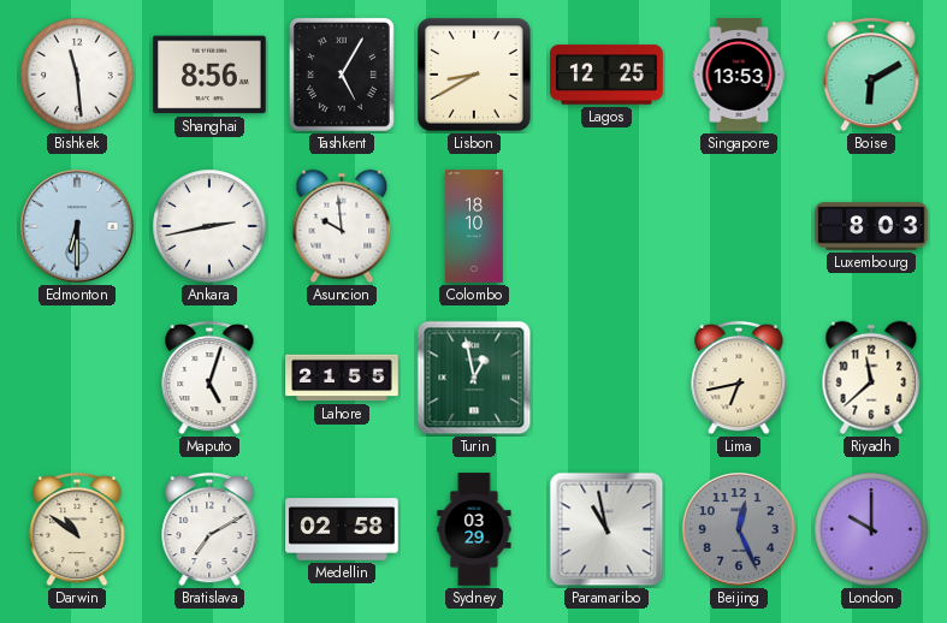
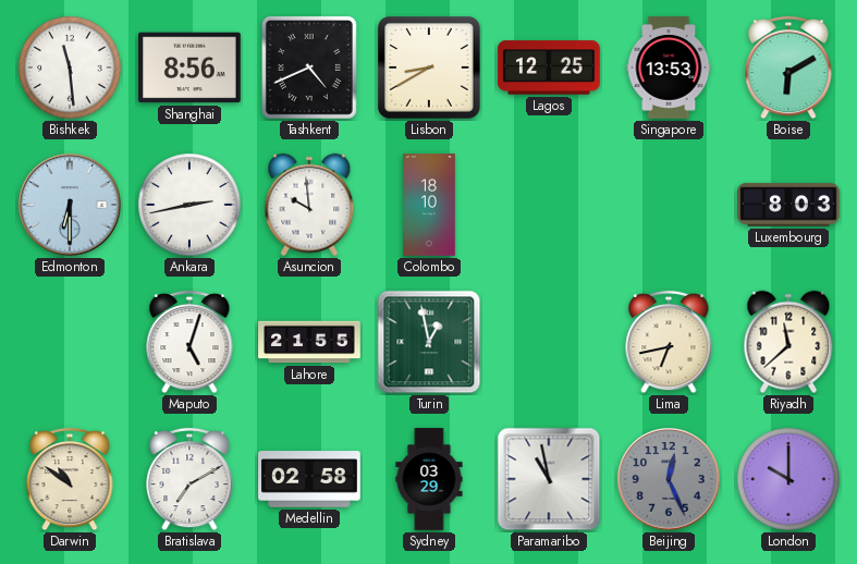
Tashkent: 5:05 -> 4:41
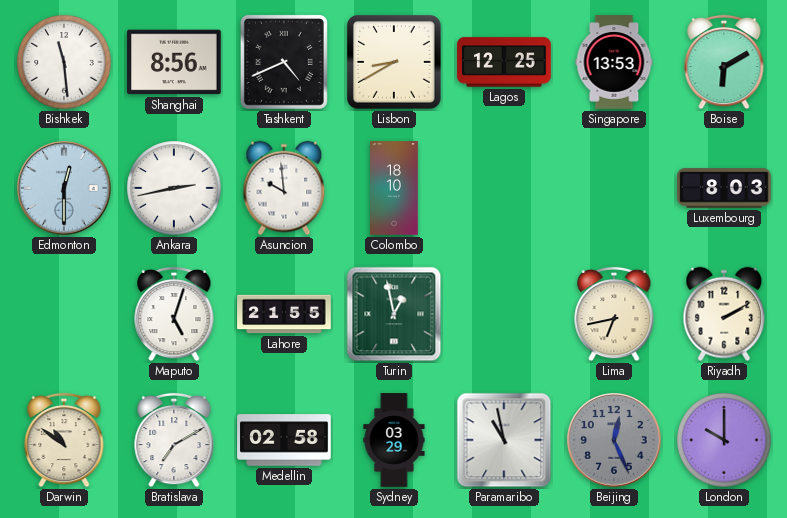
Edmonton: 6:30 -> 12:30
Riyadh: 11:38 -> 2:10
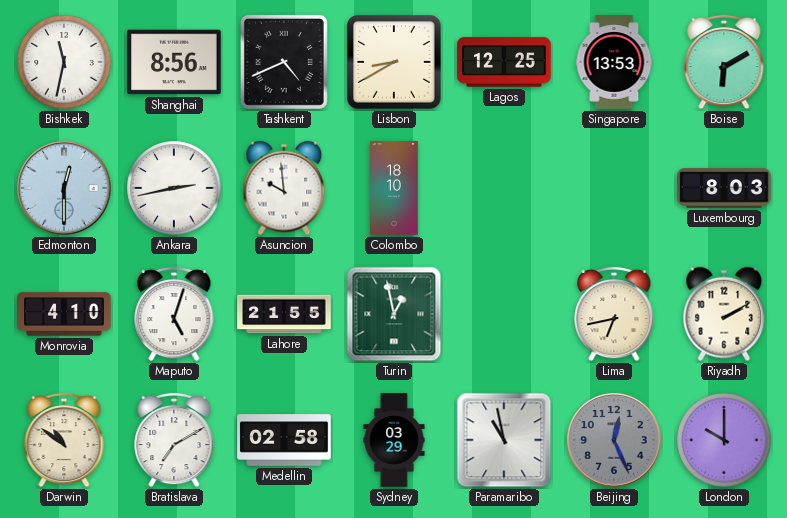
Bishkek: 11:29 -> 11:32
Monrovia: none -> 4:10
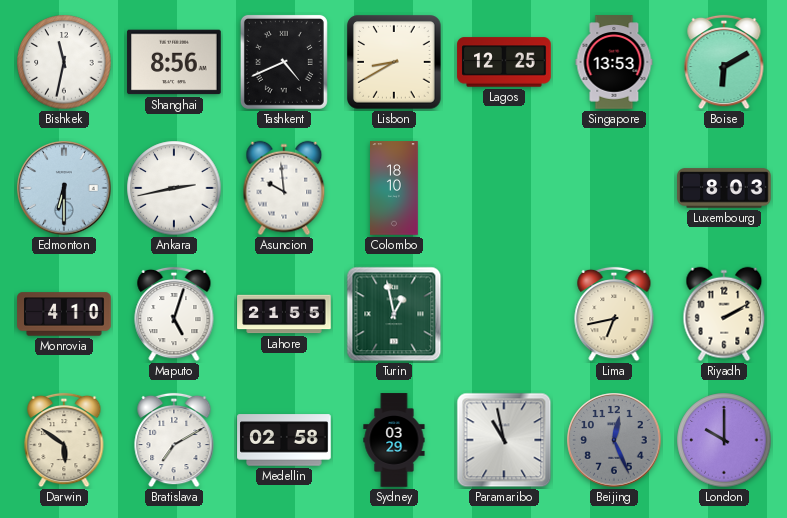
Edmonton: 12:30 -> 6:30
Darwin: 10:51 -> 5:51
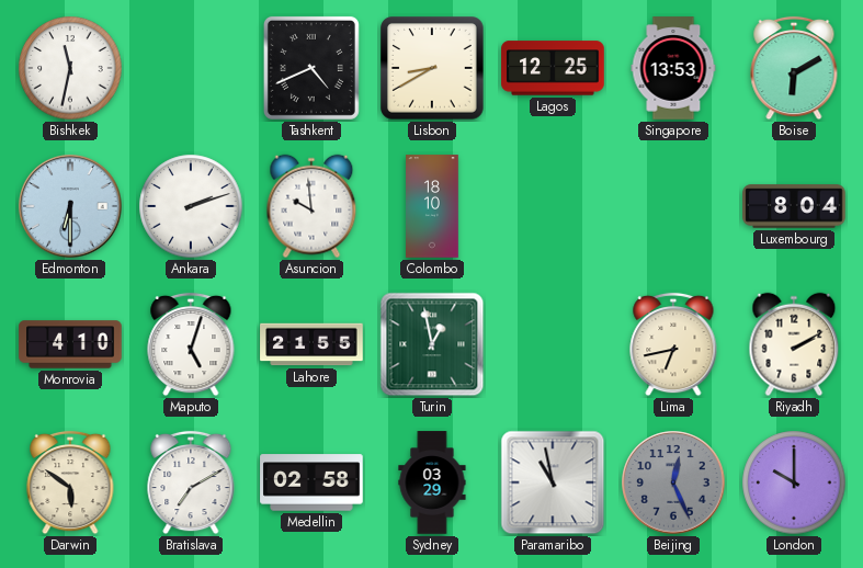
Shanghai: 8:56 -> none
Ankara: 2:43 -> 2:12
Luxembourg: 8:03 -> 8:04
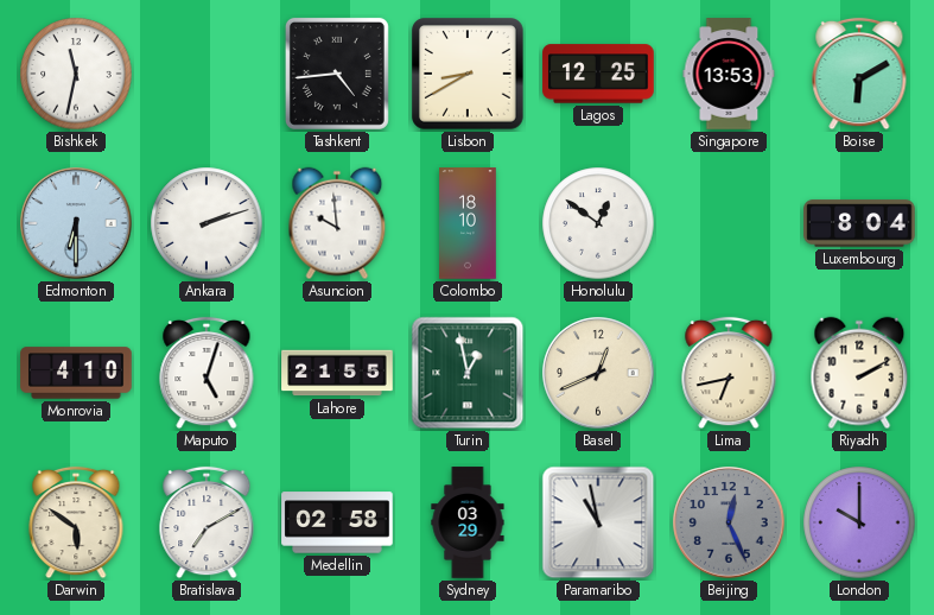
Tashkent: 4:41 -> 4:44
Honolulu: none -> 12:51
Basel: none -> 12:41
